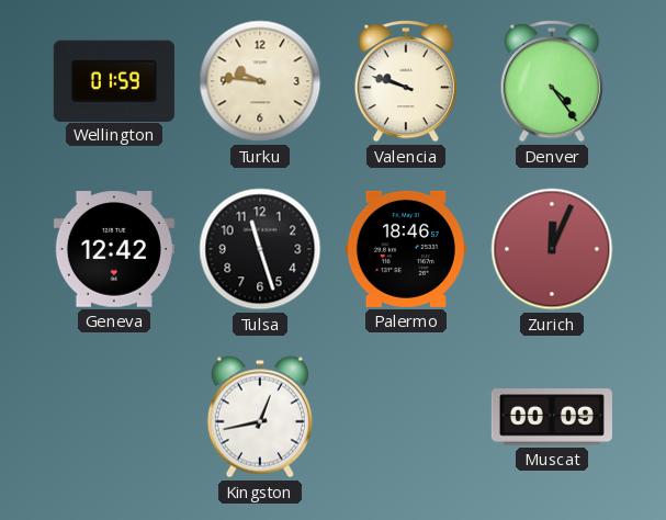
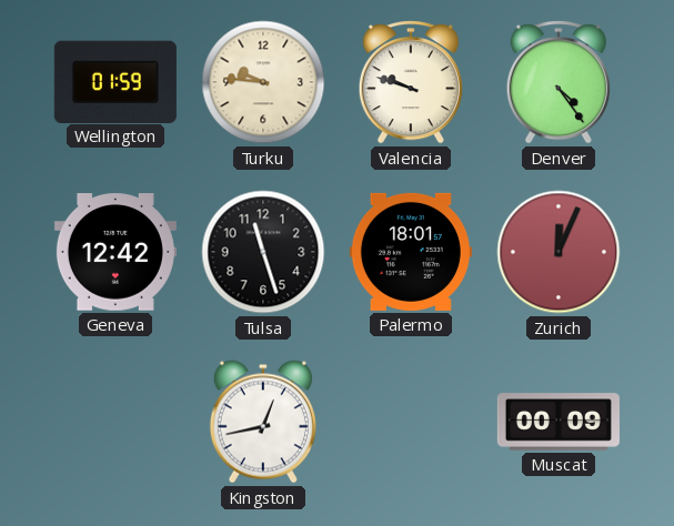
Palermo: 18:46 -> 18:01
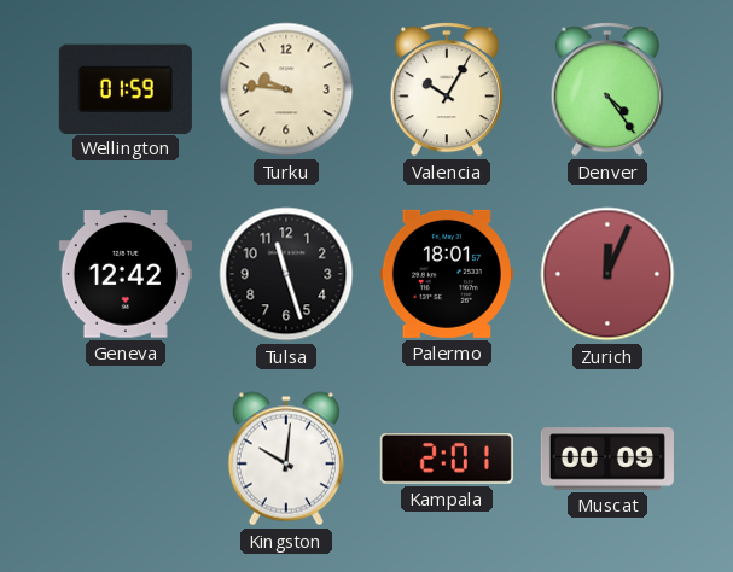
Valencia: 9:48 -> 10:05
Kingston: 12:43 -> 10:01
Kampala: none -> 2:01
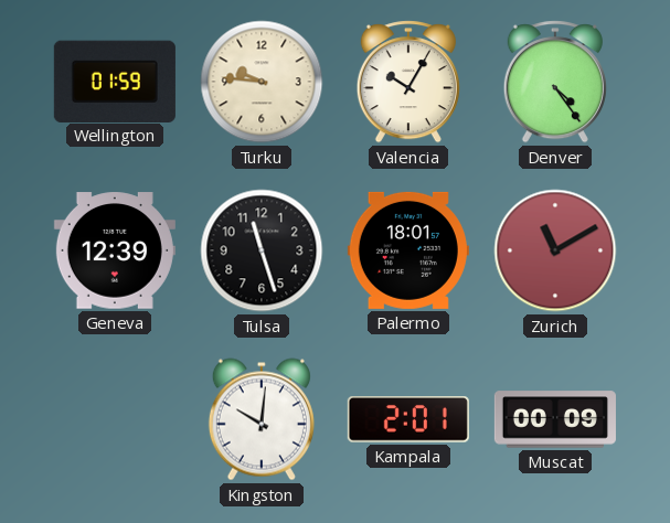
Geneva: 12:42 -> 12:39
Zurich: 12:04 -> 11:10
